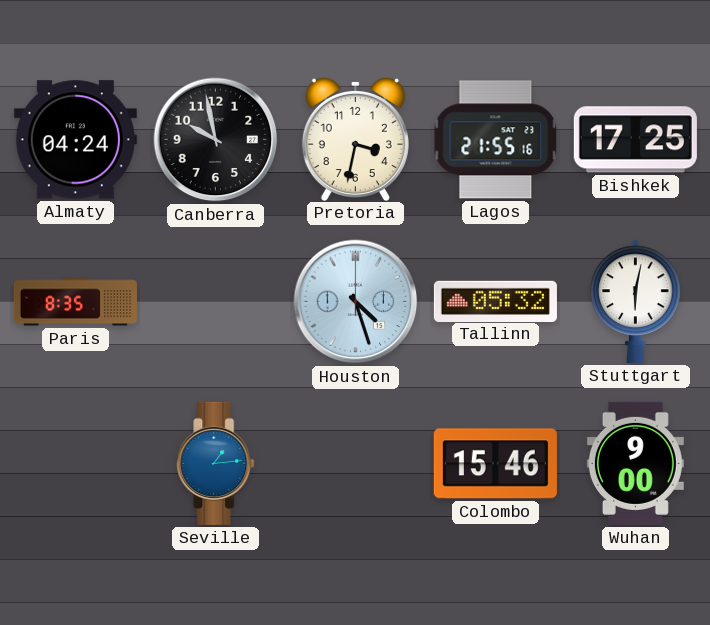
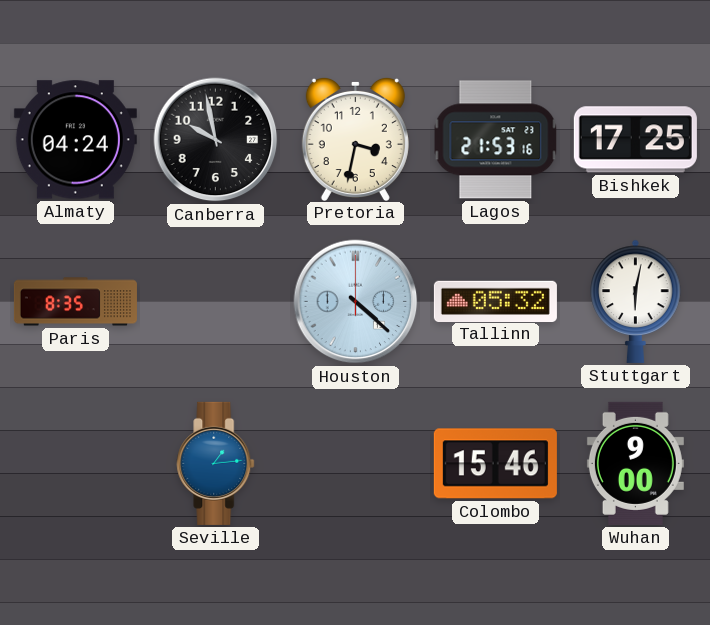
Lagos: 21:55 -> 21:53
Houston: 4:27 -> 4:22
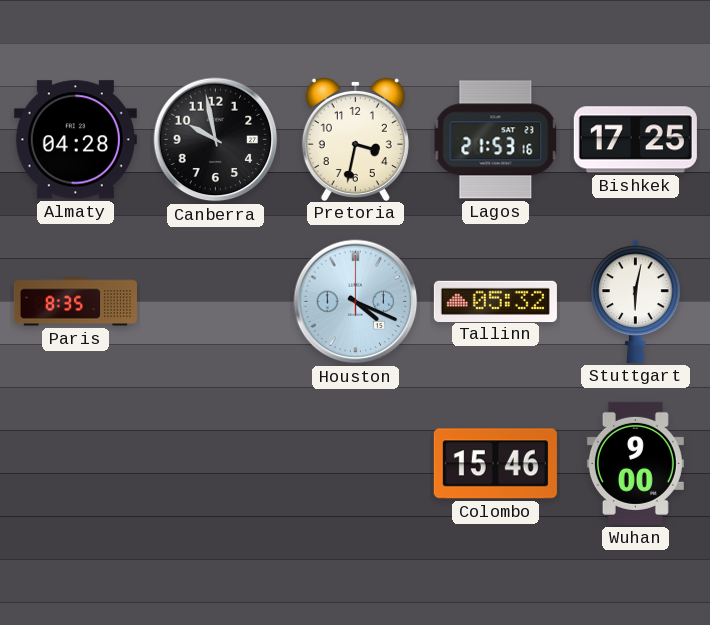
Almaty: 04:24 -> 04:28
Houston: 4:22 -> 4:19
Seville: 1:14 -> none
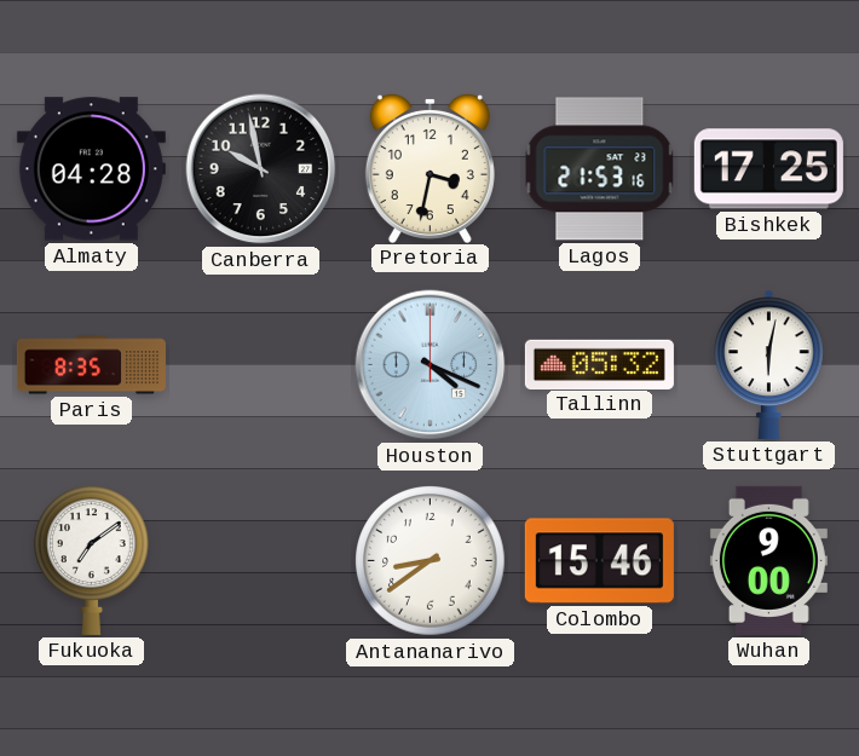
Fukuoka: none -> 7:09
Antananarivo: none -> 8:39
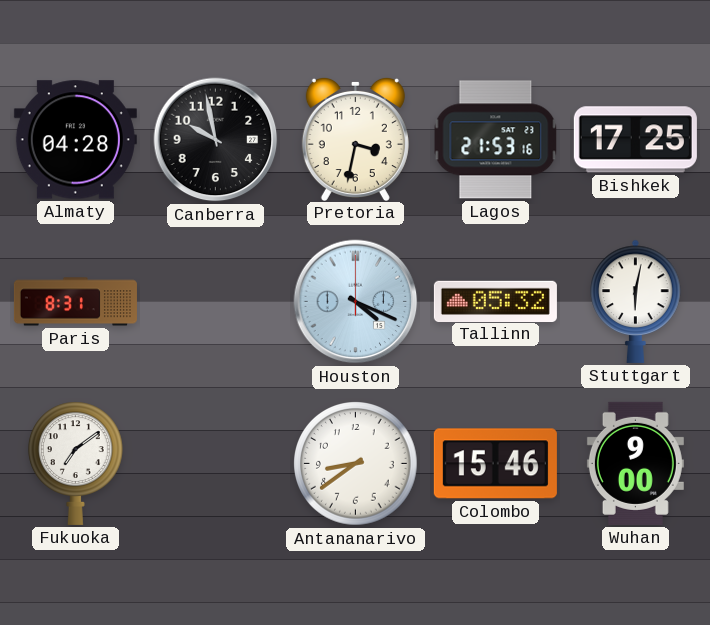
Paris: 8:35 -> 8:31
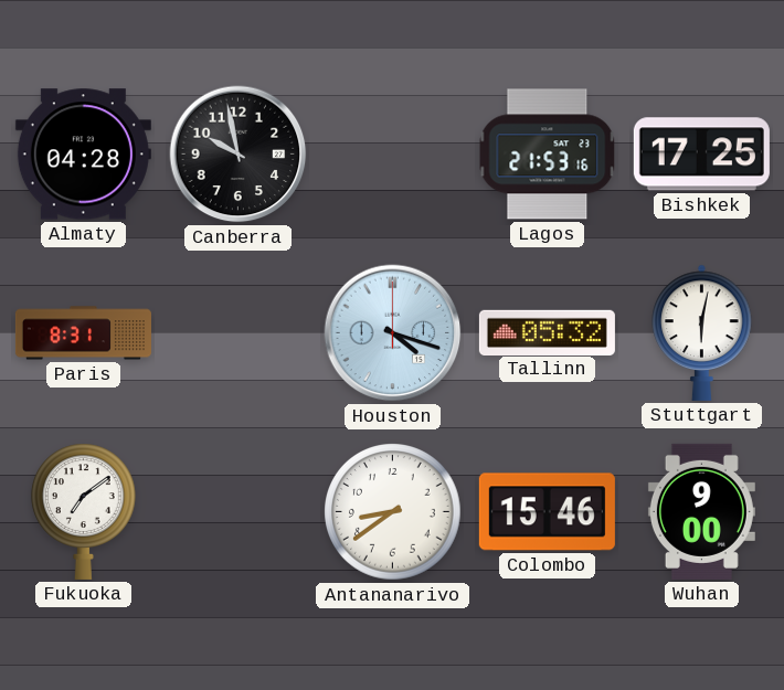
Pretoria: 3:32 -> none
Houston: 4:19 -> 4:18
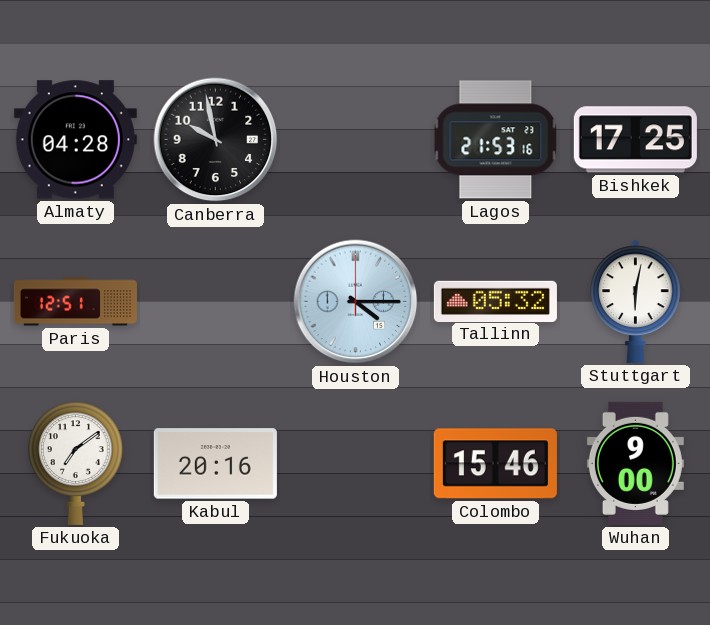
Paris: 8:31 -> 12:51
Houston: 4:18 -> 4:15
Kabul: none -> 20:16
Antananarivo: 8:39 -> none
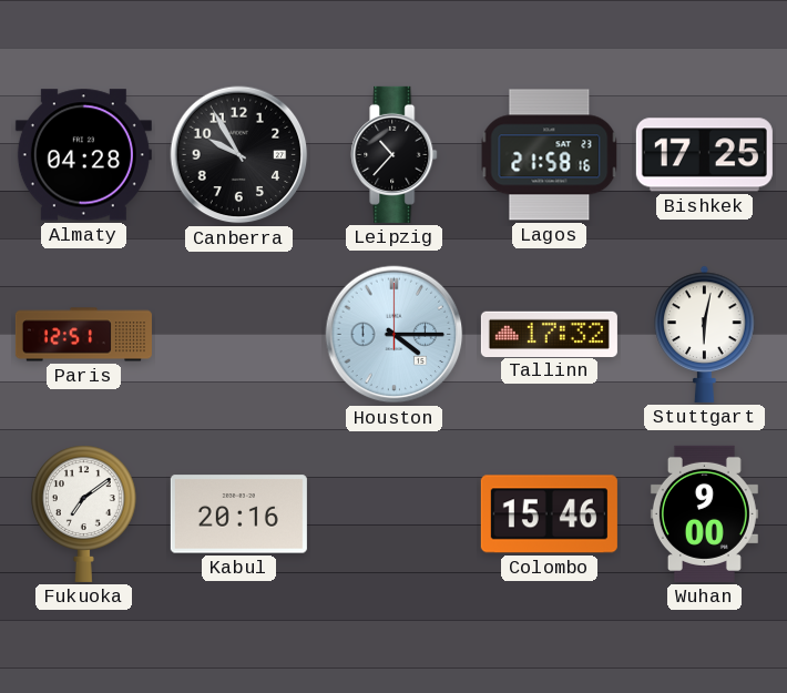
Canberra: 9:58 -> 9:55
Leipzig: none -> 10:37
Lagos: 21:53 -> 21:58
Tallinn: 05:32 -> 17:32
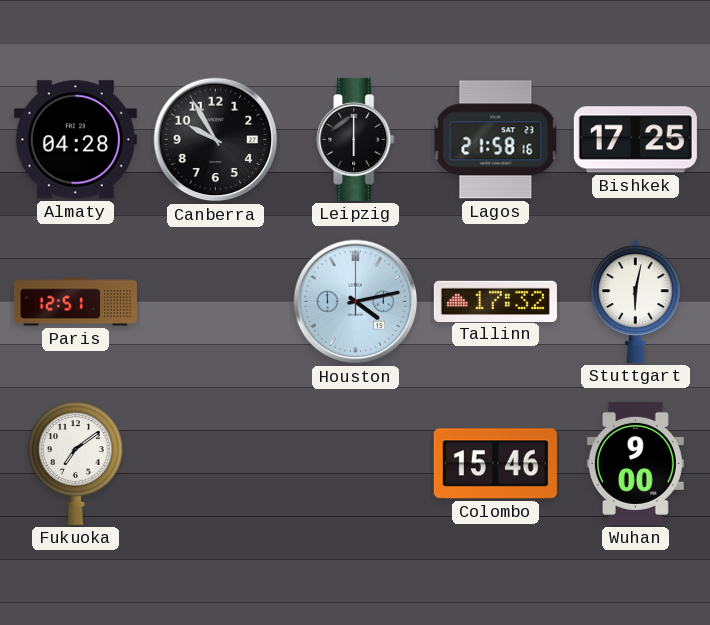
Leipzig: 10:37 -> 6:00
Houston: 4:15 -> 4:13
Kabul: 20:16 -> none
